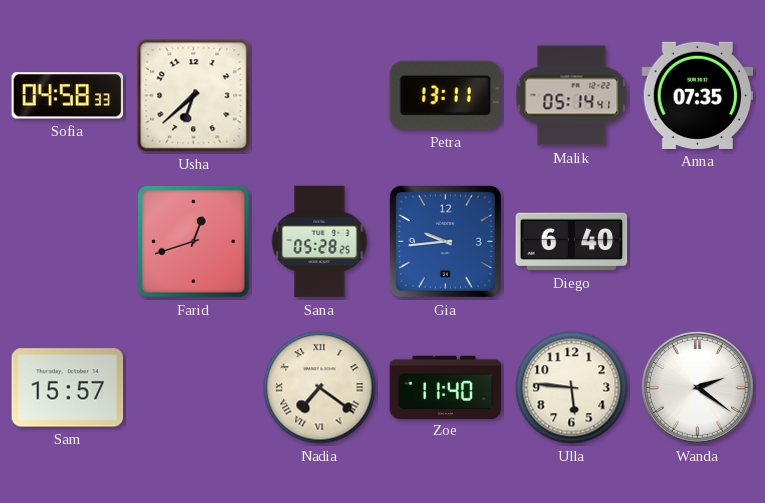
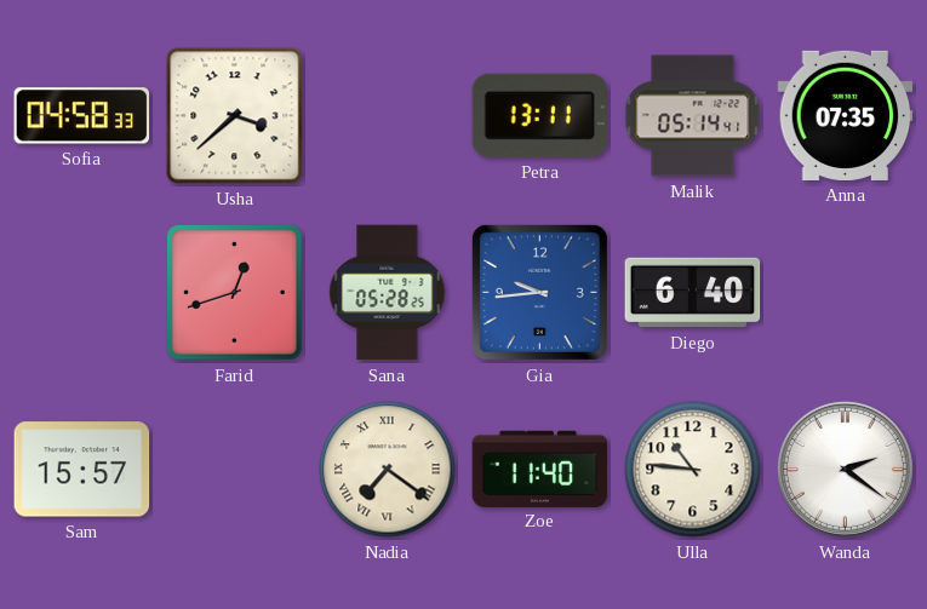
Usha: 6:38 -> 3:38
Ulla: 5:46 -> 10:46
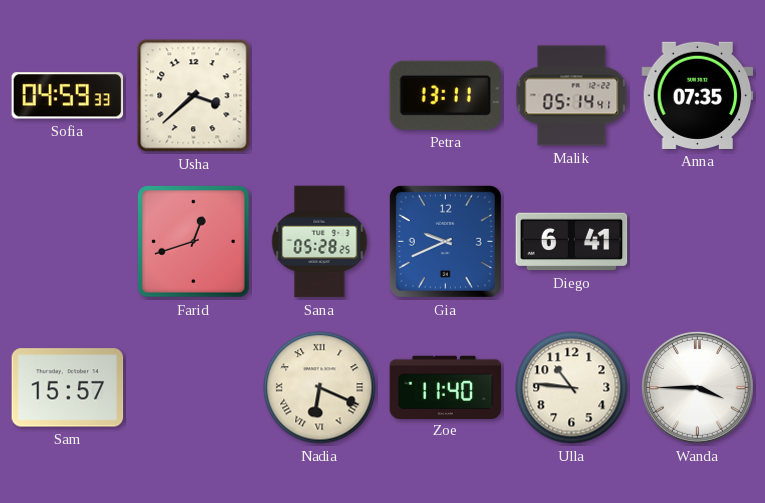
Sofia: 04:58 -> 04:59
Gia: 9:44 -> 9:41
Diego: 6:40 -> 6:41
Nadia: 7:21 -> 6:19
Wanda: 2:21 -> 3:45
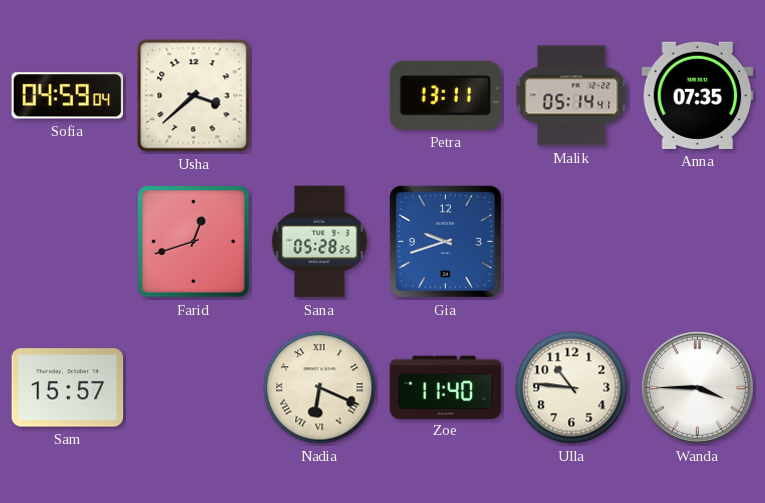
Sofia: 04:59:33 -> 04:59:04
Gia: 9:41 -> 9:42
Diego: 6:41 -> none
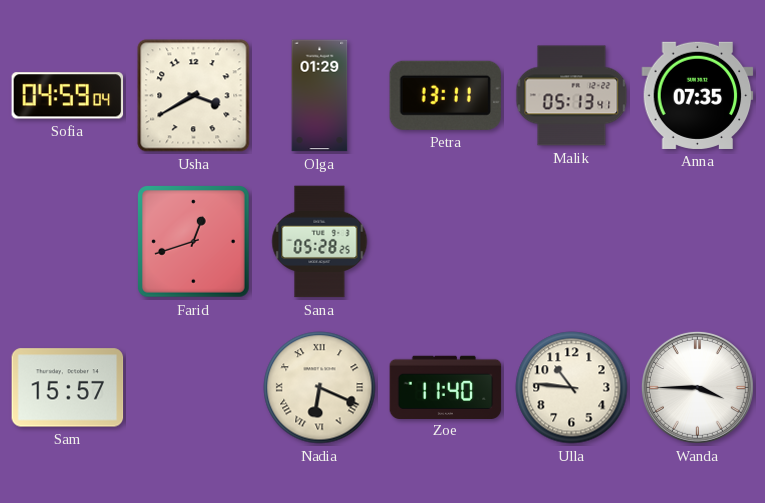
Usha: 3:38 -> 3:40
Olga: none -> 01:29
Malik: 05:14 -> 05:13
Gia: 9:42 -> none
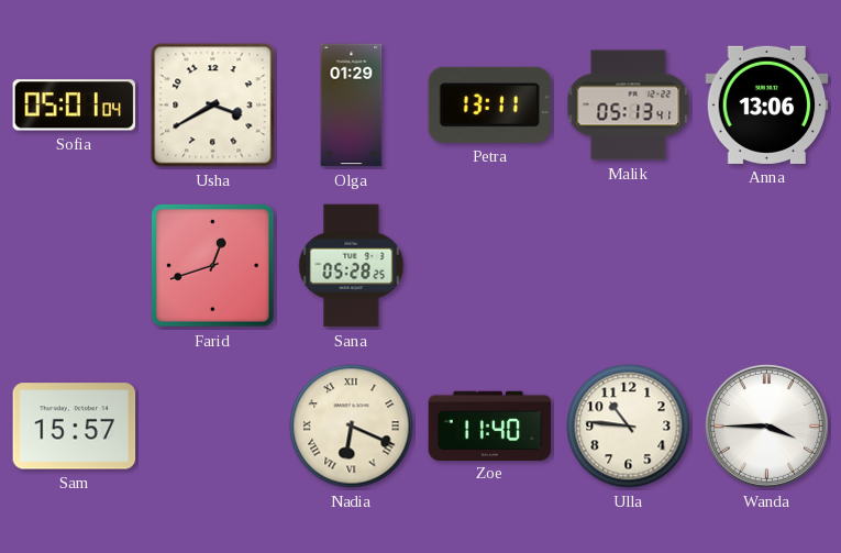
Sofia: 04:59 -> 05:01
Anna: 07:35 -> 13:06
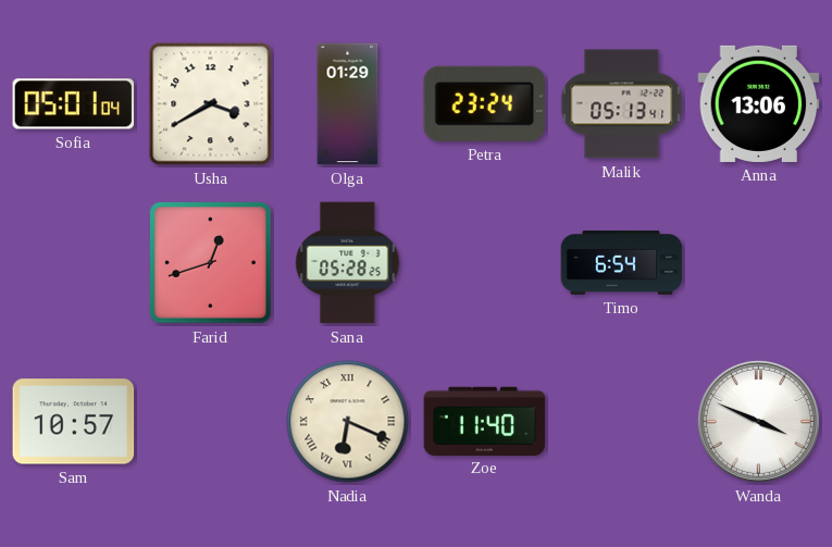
Petra: 13:11 -> 23:24
Timo: none -> 6:54
Sam: 15:57 -> 10:57
Ulla: 10:46 -> none
Wanda: 3:45 -> 3:49
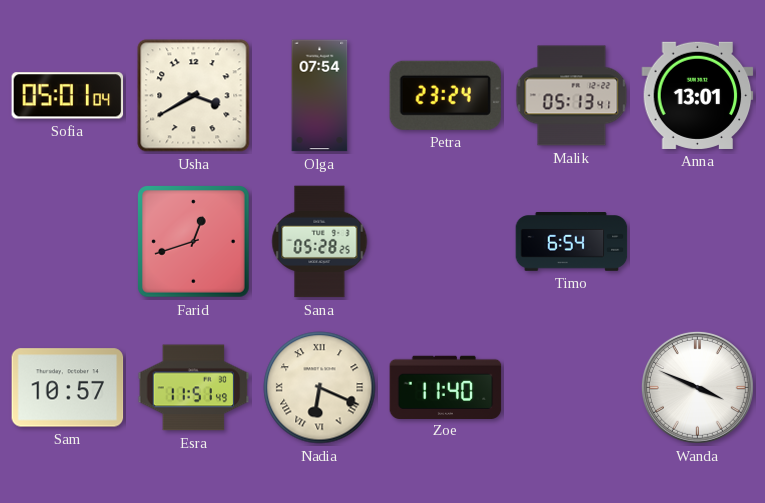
Olga: 01:29 -> 07:54
Anna: 13:06 -> 13:01
Esra: none -> 11:51
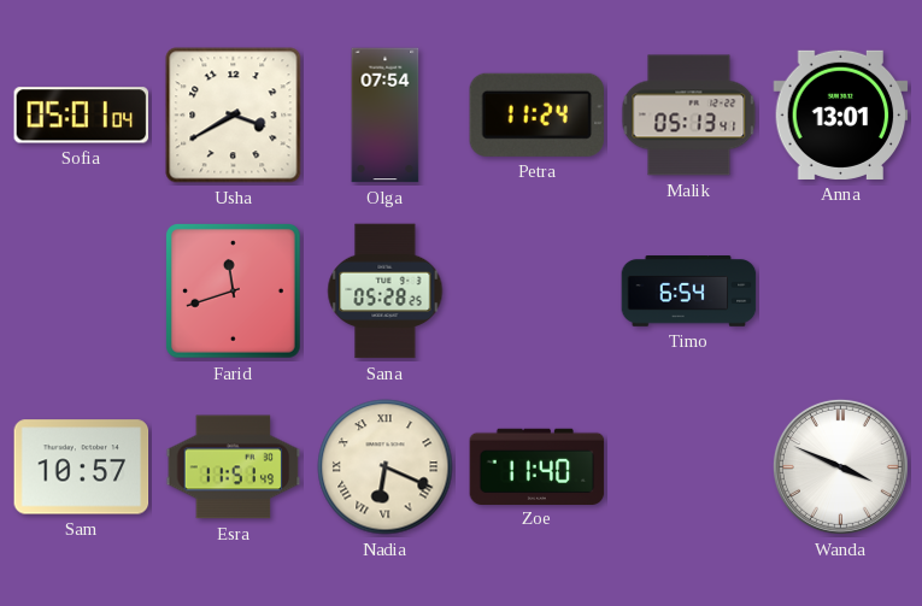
Petra: 23:24 -> 11:24
Farid: 12:42 -> 11:42
